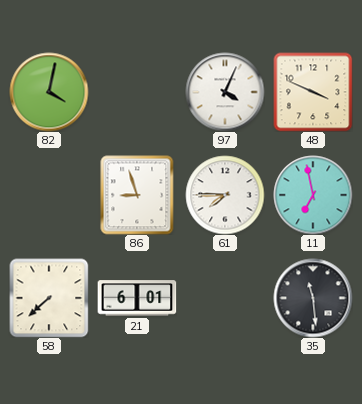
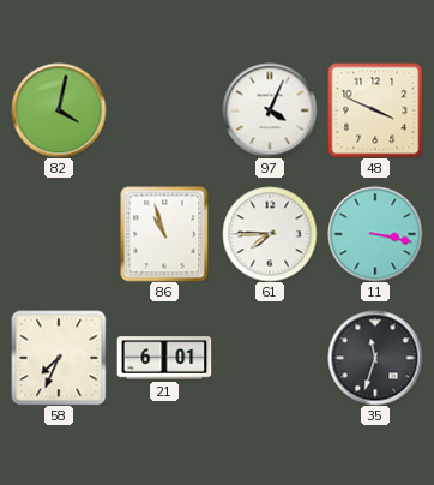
86: 8:57 -> 10:57
11: 6:58 -> 3:17
58: 7:38 -> 7:34
35: 11:29 -> 11:33
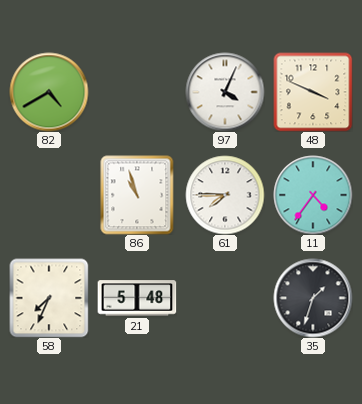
82: 4:02 -> 4:40
11: 3:17 -> 4:36
21: 6:01 -> 5:48
35: 11:33 -> 1:33
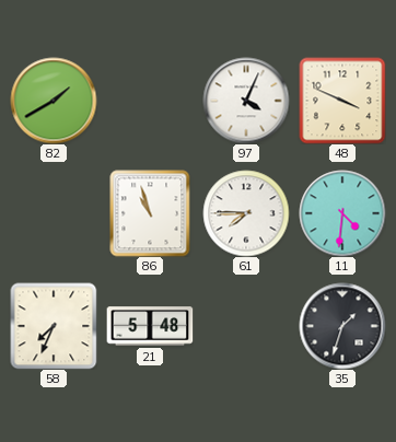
82: 4:40 -> 1:40
11: 4:36 -> 4:31
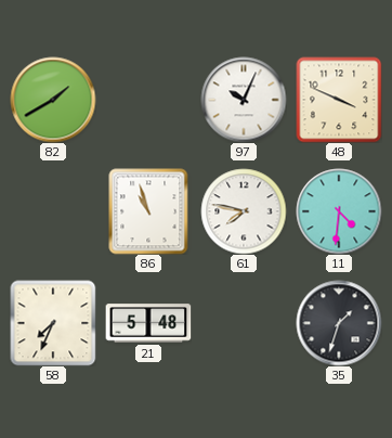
97: 4:04 -> 10:04
61: 7:45 -> 7:47
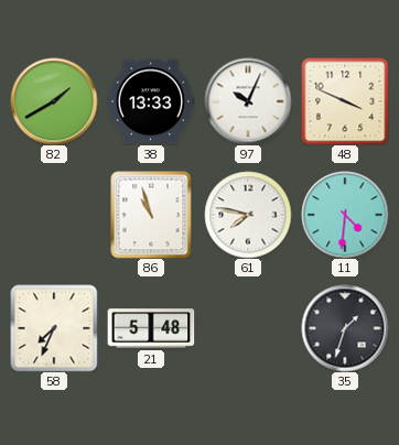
38: none -> 13:33
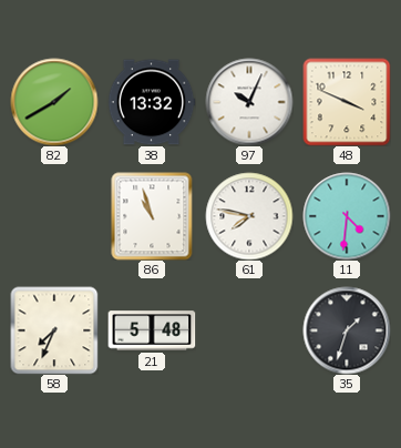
38: 13:33 -> 13:32
